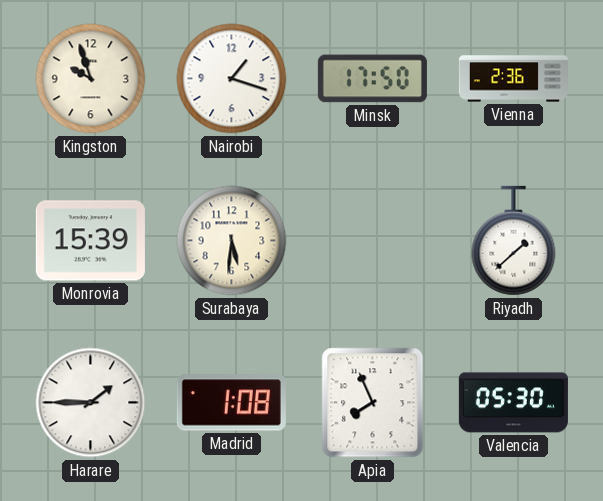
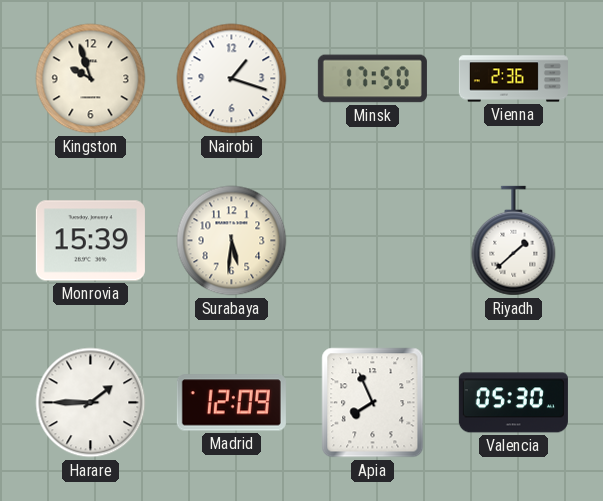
Madrid: 1:08 -> 12:09
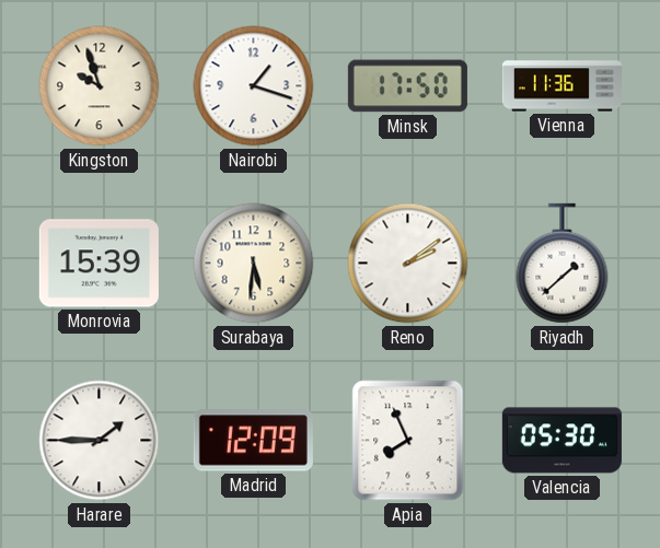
Vienna: 2:36 -> 11:36
Reno: none -> 2:09
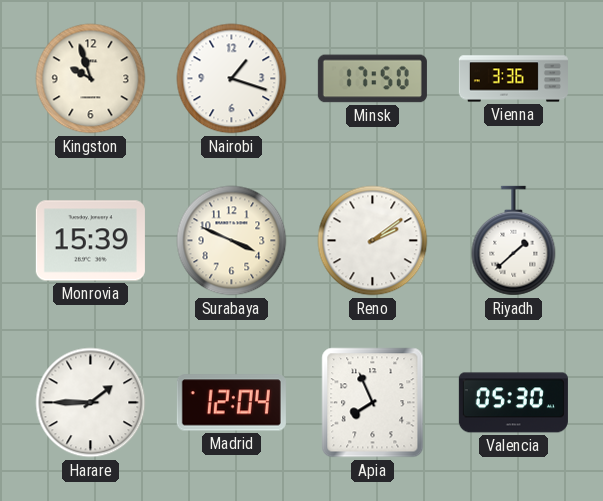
Vienna: 11:36 -> 3:36
Surabaya: 5:31 -> 3:49
Madrid: 12:09 -> 12:04
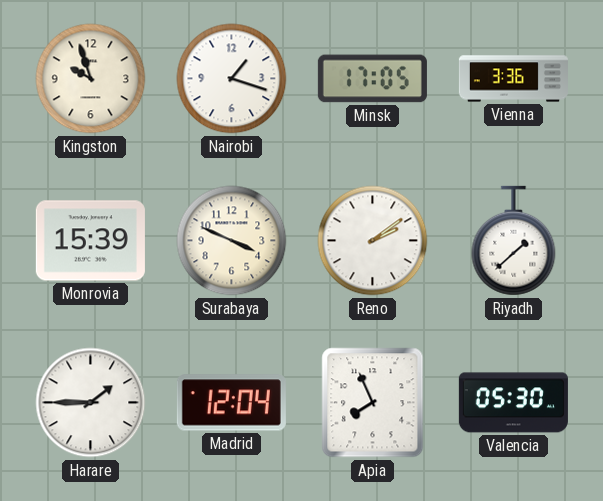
Minsk: 17:50 -> 17:05
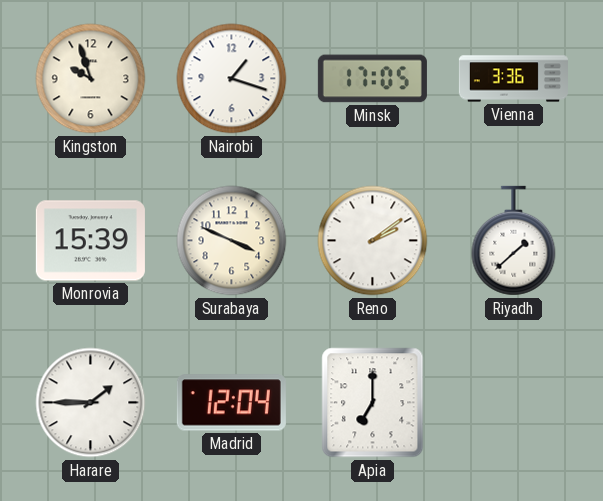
Apia: 7:56 -> 7:00
Valencia: 05:30 -> none
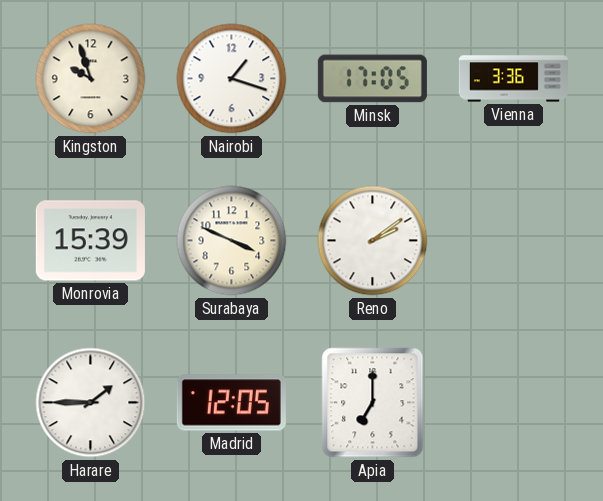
Riyadh: 1:38 -> none
Madrid: 12:04 -> 12:05
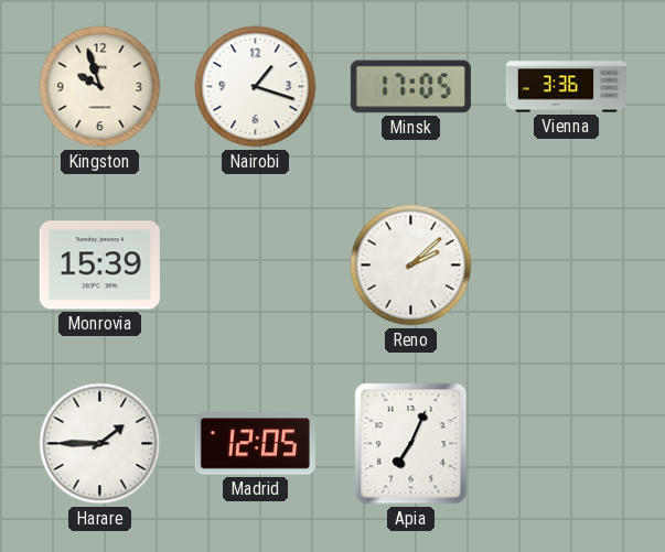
Surabaya: 3:49 -> none
Reno: 2:09 -> 2:08
Apia: 7:00 -> 7:04
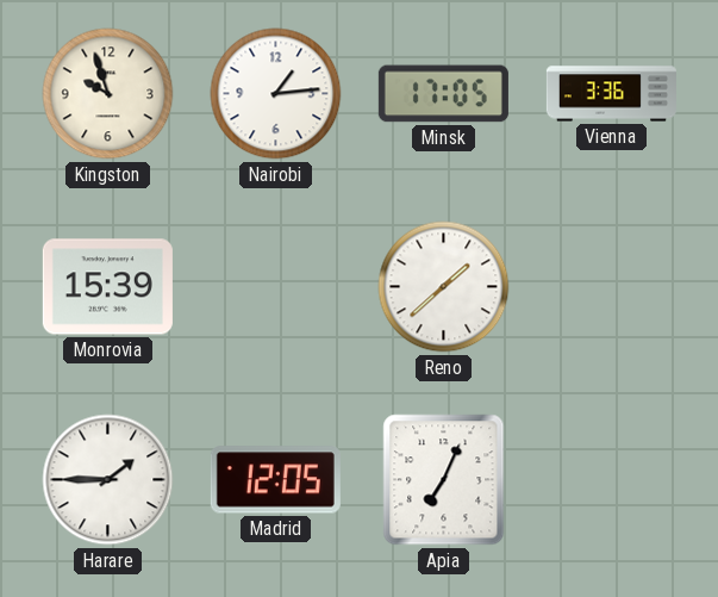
Nairobi: 1:18 -> 1:14
Reno: 2:08 -> 1:38
